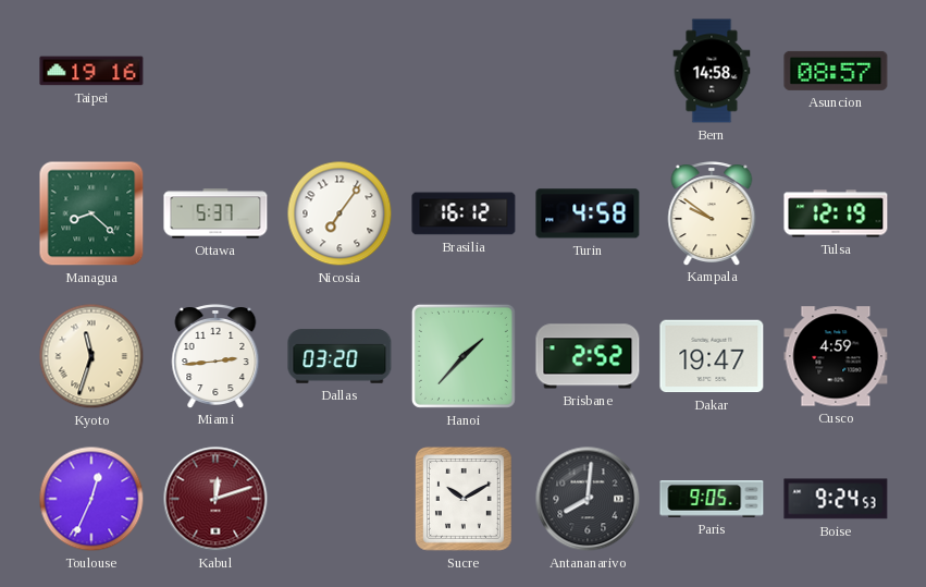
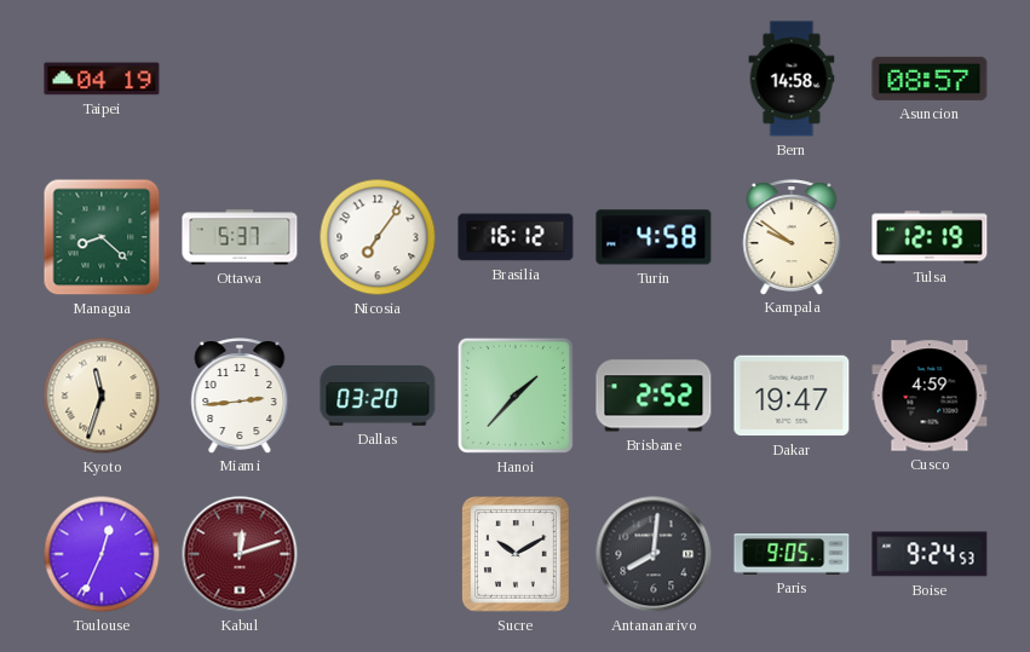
Taipei: 19:16 -> 04:19
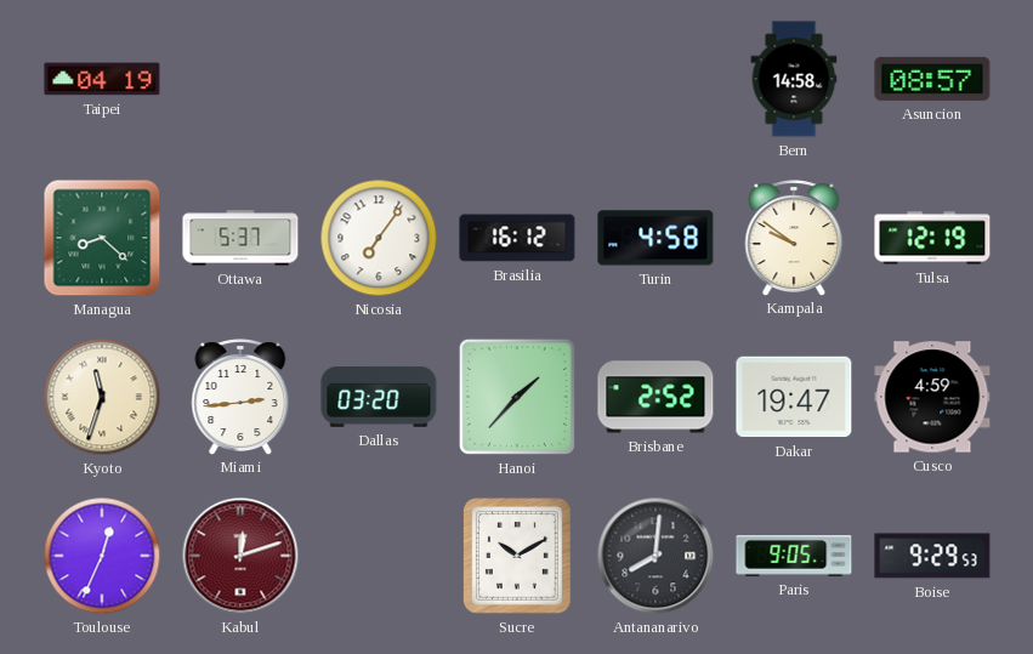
Boise: 9:24 -> 9:29
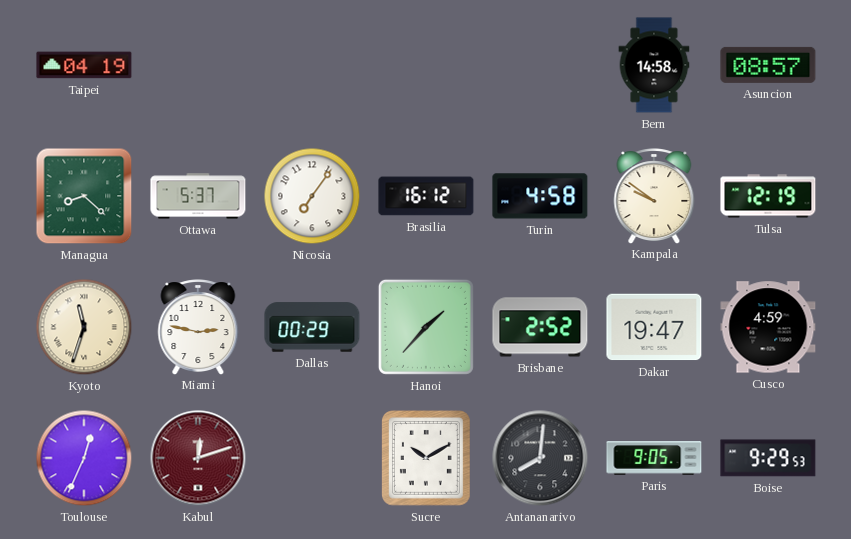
Miami: 2:44 -> 2:47
Dallas: 03:20 -> 00:29
